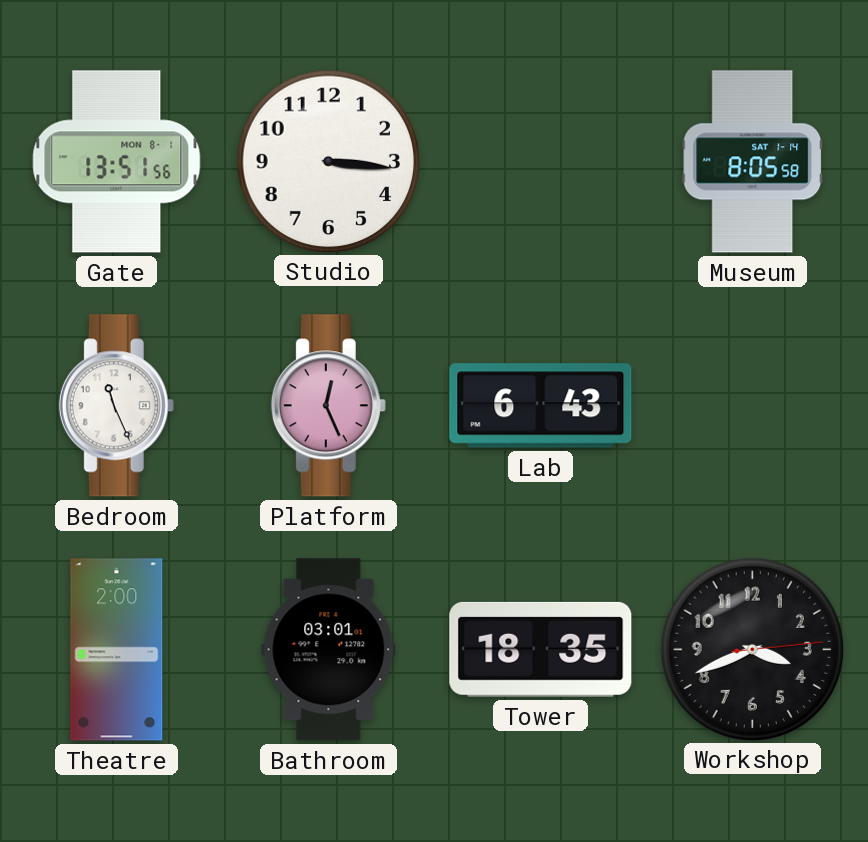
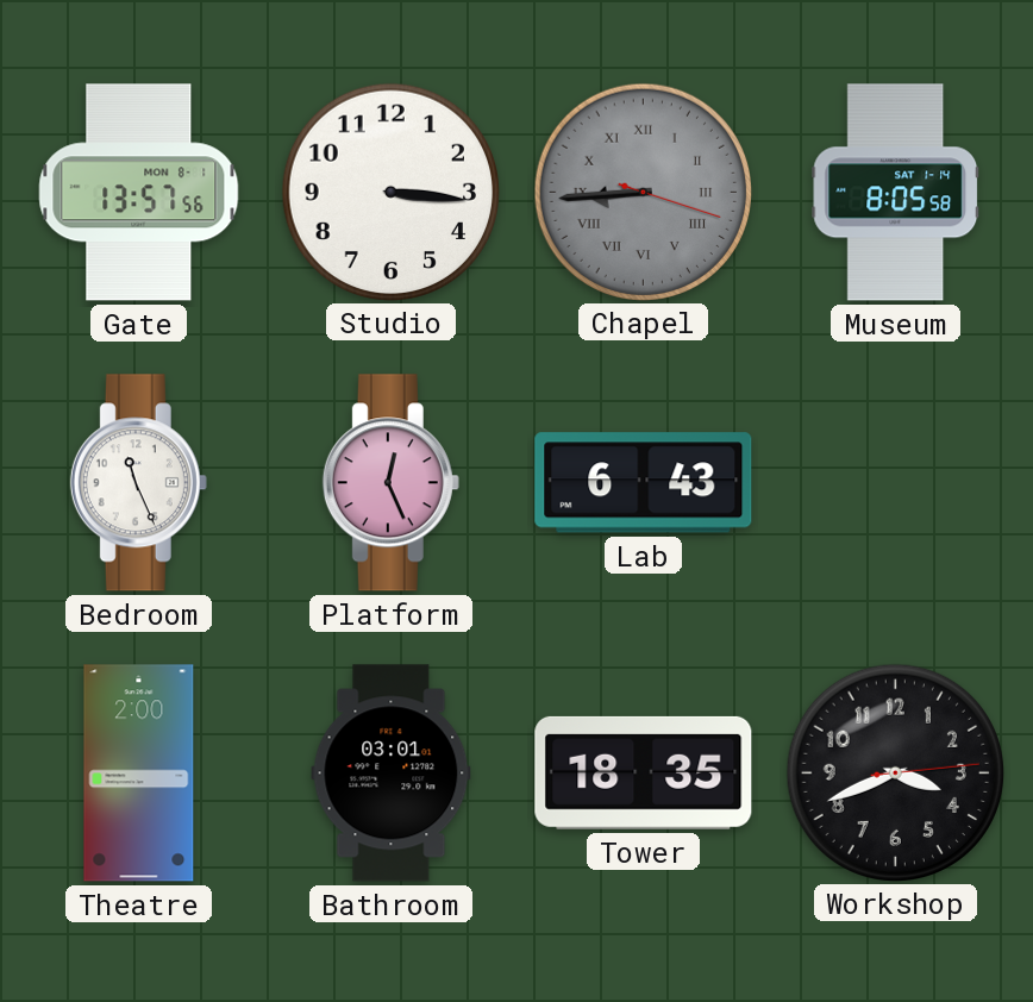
Gate: 13:51 -> 13:57
Chapel: none -> 8:44
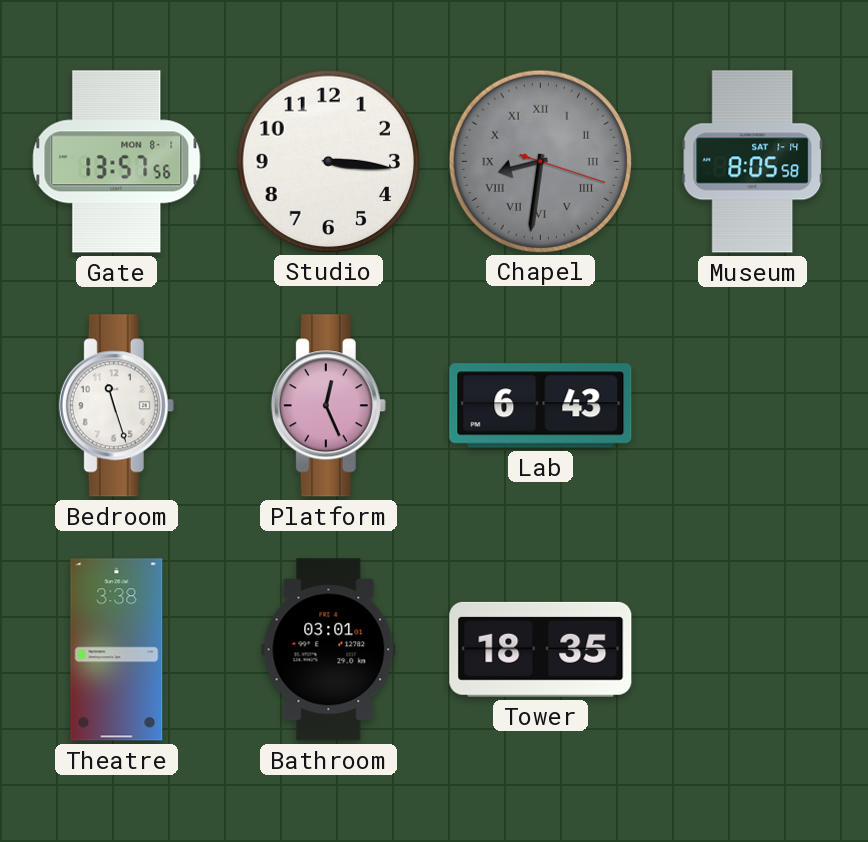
Chapel: 8:44 -> 8:31
Bedroom: 11:26 -> 11:27
Theatre: 2:00 -> 3:38
Workshop: 3:41 -> none
